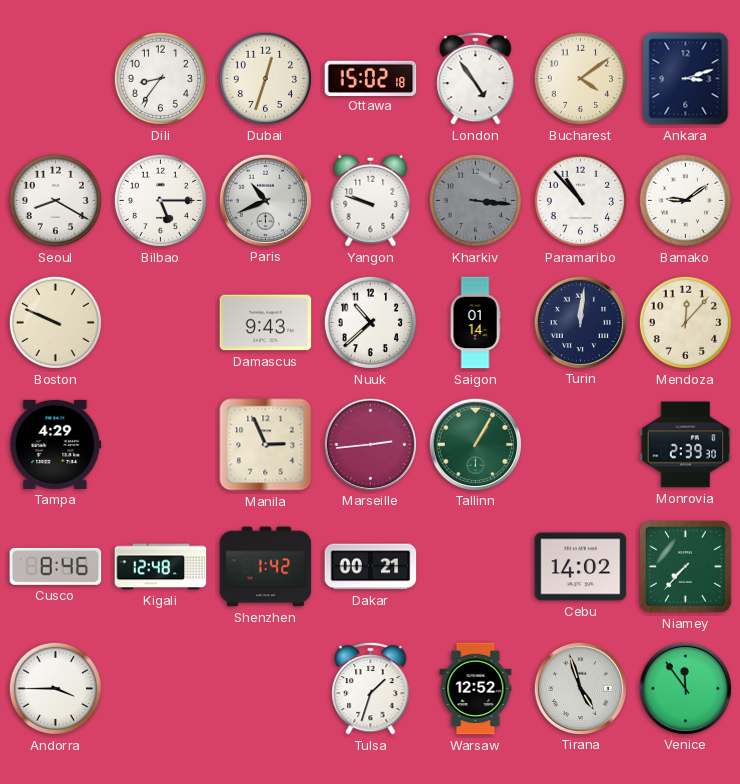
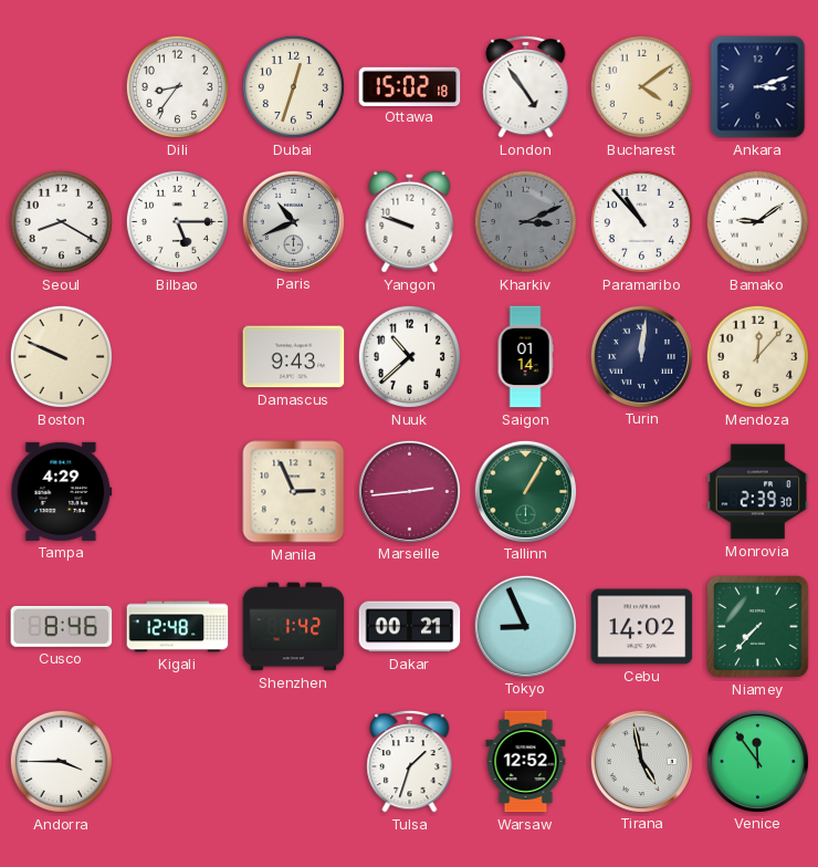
Kharkiv: 3:16 -> 3:11
Tokyo: none -> 8:56
Tirana: 4:57 -> 4:58
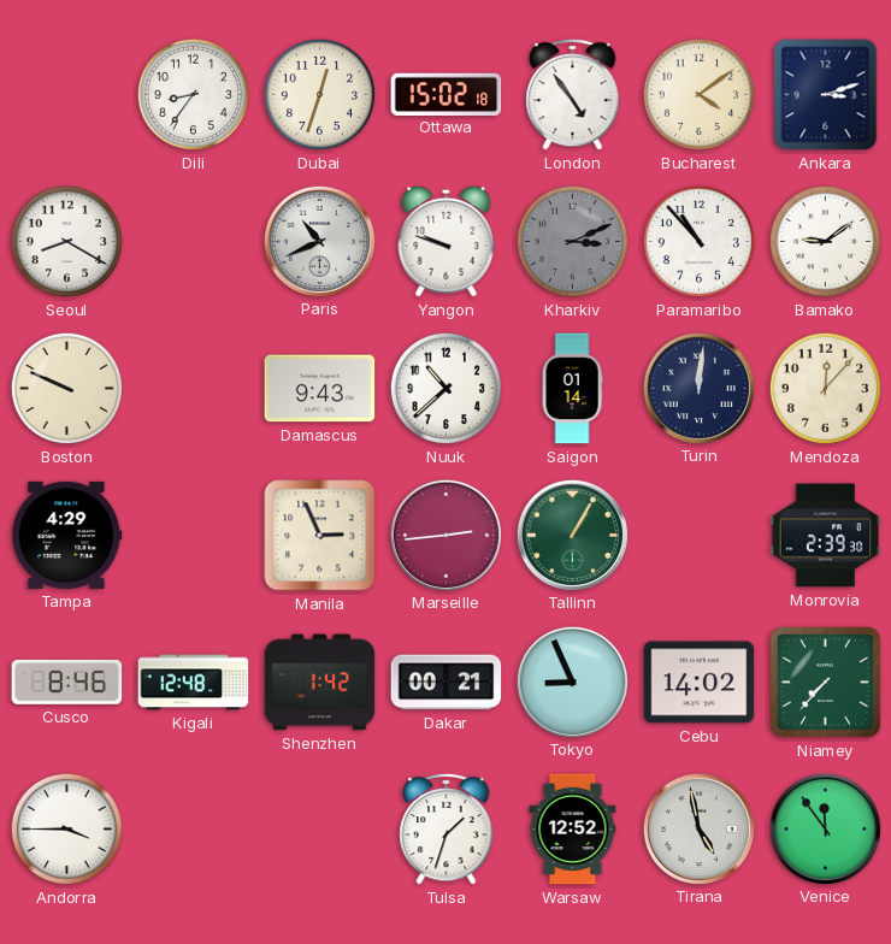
Bilbao: 5:15 -> none
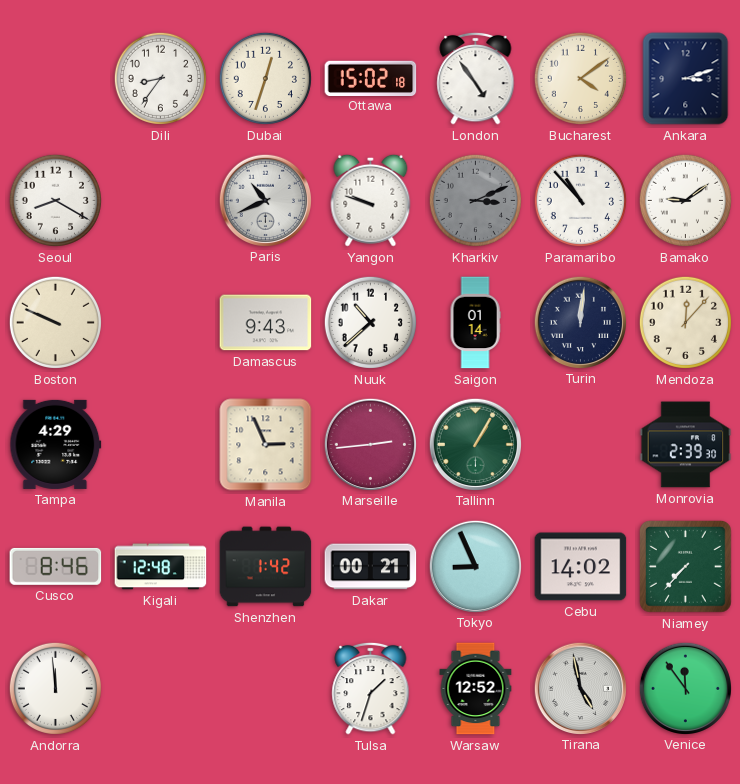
Andorra: 3:45 -> 11:59
